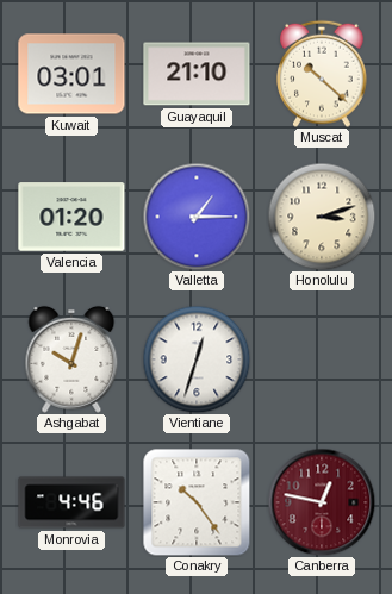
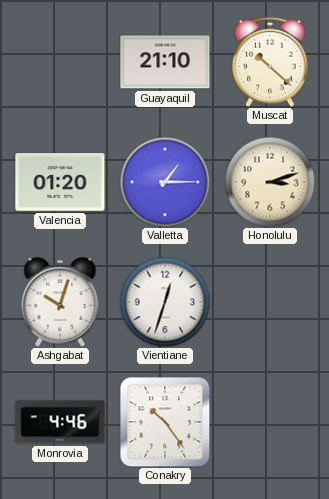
Kuwait: 03:01 -> none
Canberra: 12:47 -> none
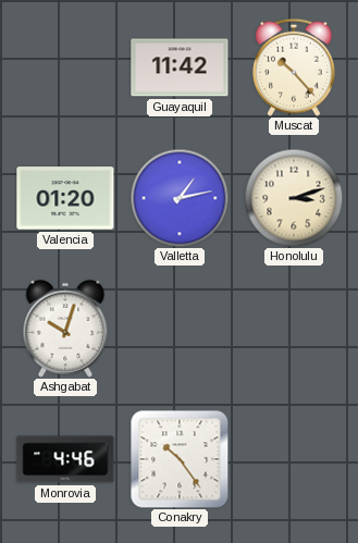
Guayaquil: 21:10 -> 11:42
Muscat: 10:22 -> 10:23
Valletta: 1:15 -> 1:13
Vientiane: 12:33 -> none
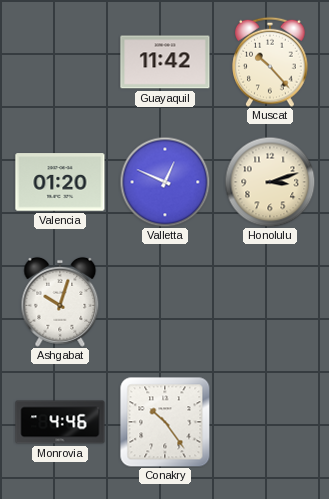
Valletta: 1:13 -> 12:49
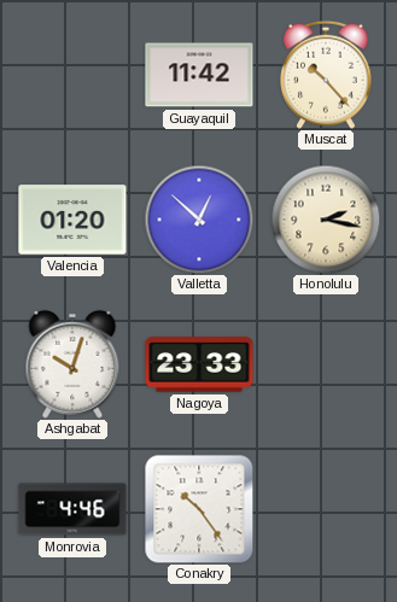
Valletta: 12:49 -> 12:52
Honolulu: 3:12 -> 2:17
Nagoya: none -> 23:33
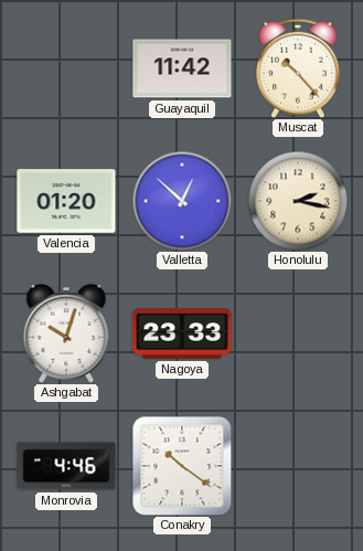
Conakry: 10:24 -> 10:21
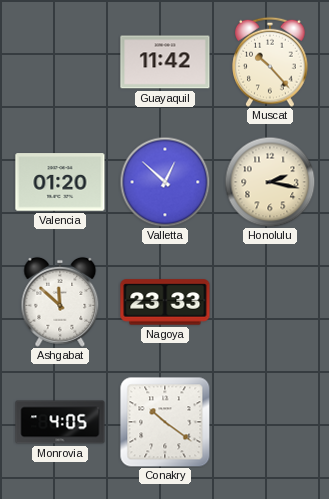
Ashgabat: 10:03 -> 11:52
Monrovia: 4:46 -> 4:05
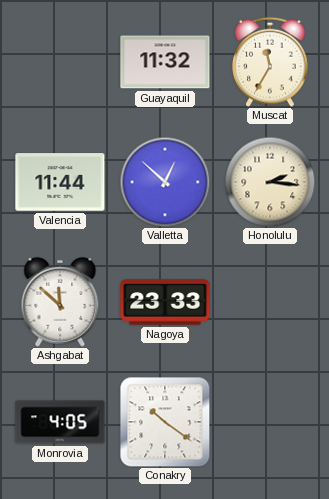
Guayaquil: 11:42 -> 11:32
Muscat: 10:23 -> 11:35
Valencia: 01:20 -> 11:44
Honolulu: 2:17 -> 2:16
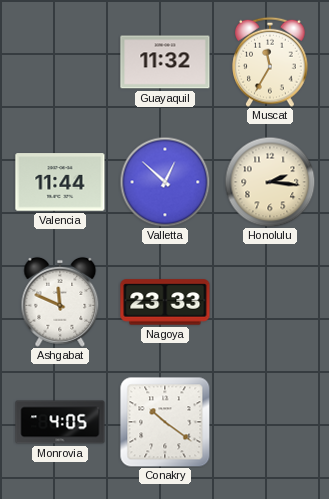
Ashgabat: 11:52 -> 11:49
